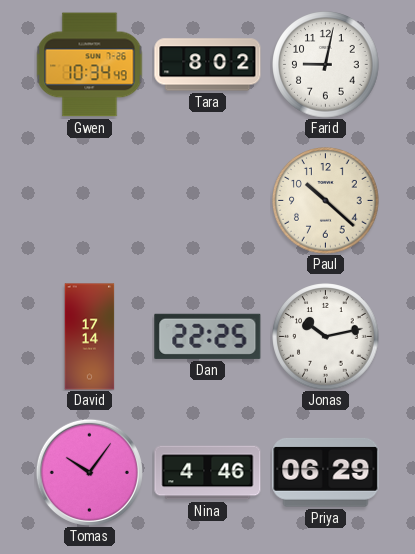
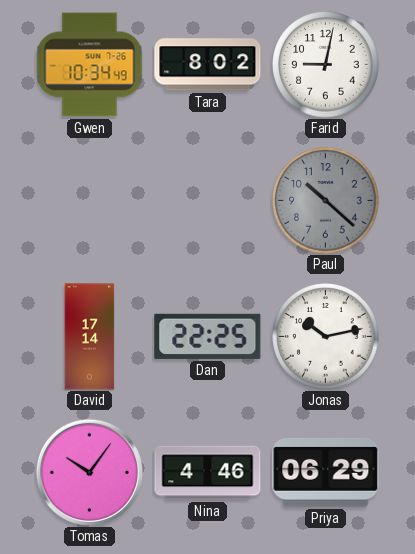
Paul dial: cream -> grey
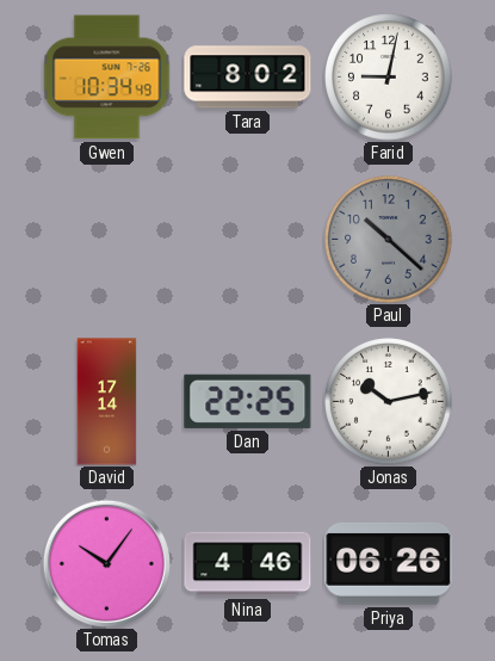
Priya: 06:29 -> 06:26
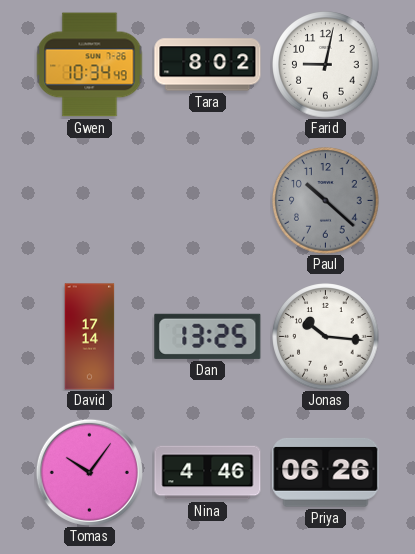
Dan: 22:25 -> 13:25
Jonas: 10:13 -> 10:16
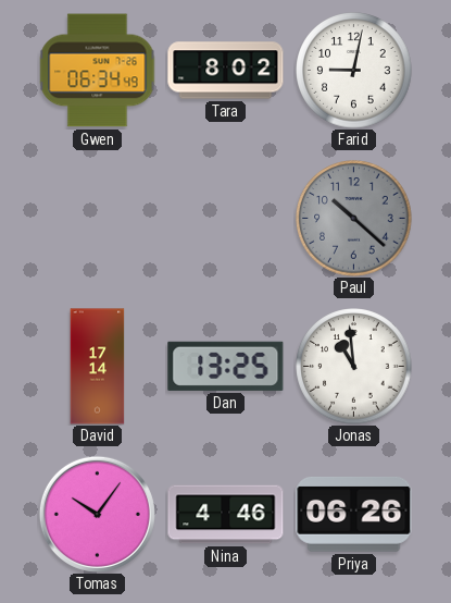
Gwen: 10:34 -> 06:34
Jonas: 10:16 -> 10:59
